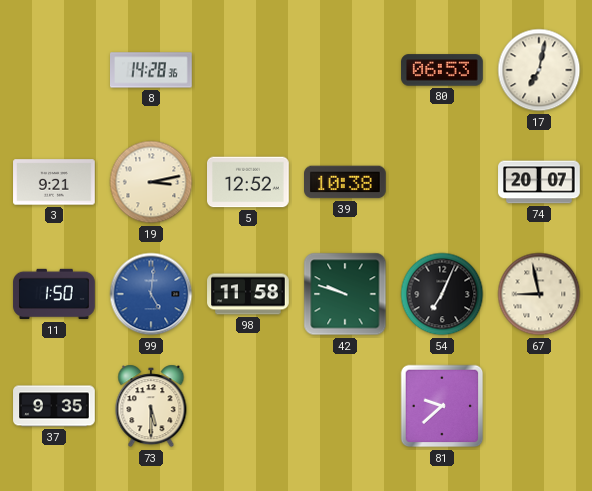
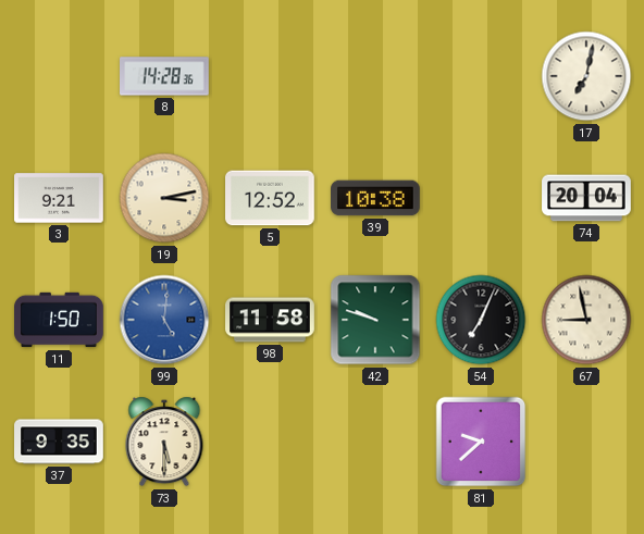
80: 06:53 -> none
74: 20:07 -> 20:04
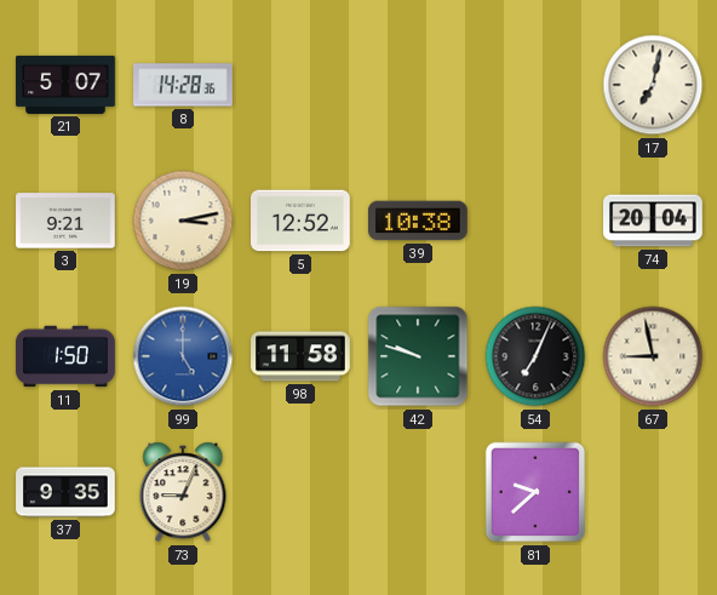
21: none -> 5:07
99: 5:01 -> 5:00
73: 5:30 -> 9:04
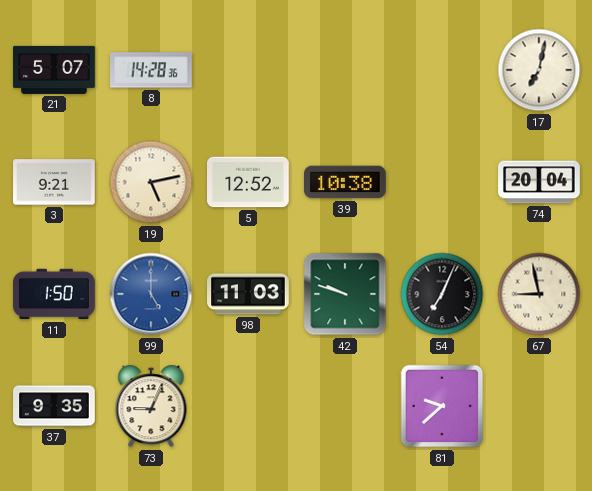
19: 3:13 -> 5:13
98: 11:58 -> 11:03
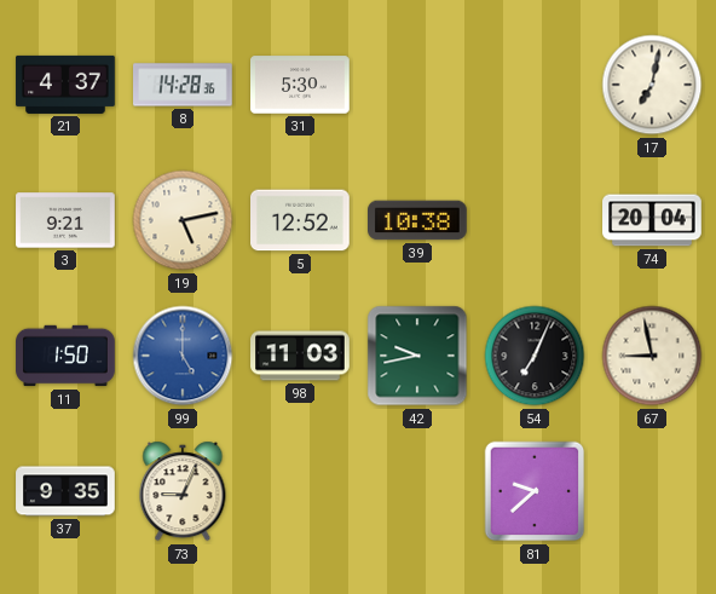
21: 5:07 -> 4:37
31: none -> 5:30
42: 9:48 -> 9:43
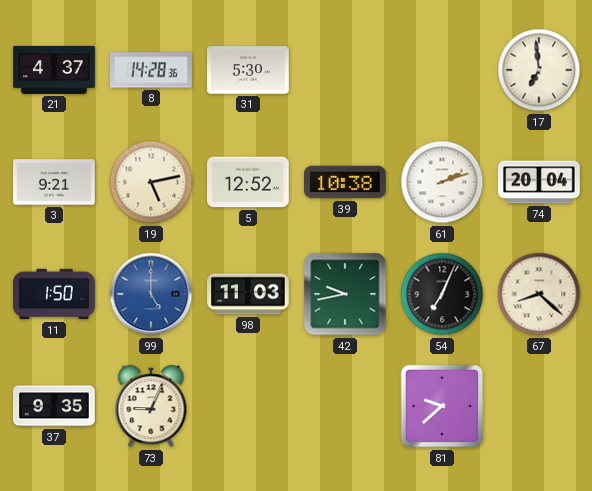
17: 7:02 -> 6:59
61: none -> 2:12
67: 8:58 -> 8:22
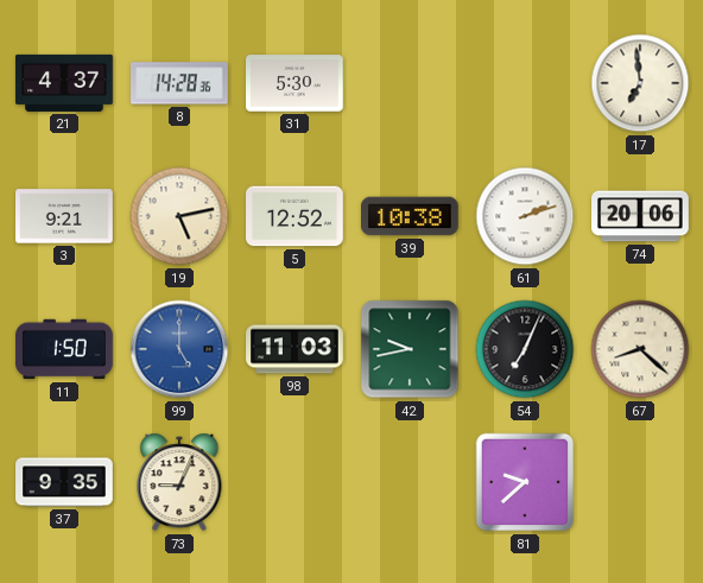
74: 20:04 -> 20:06
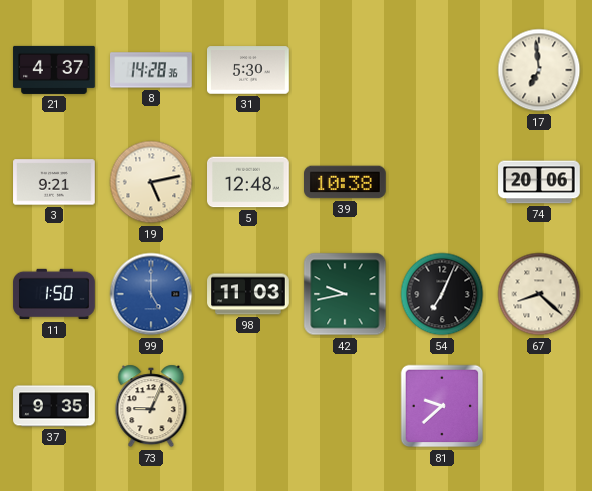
5: 12:52 -> 12:48
61: 2:12 -> none
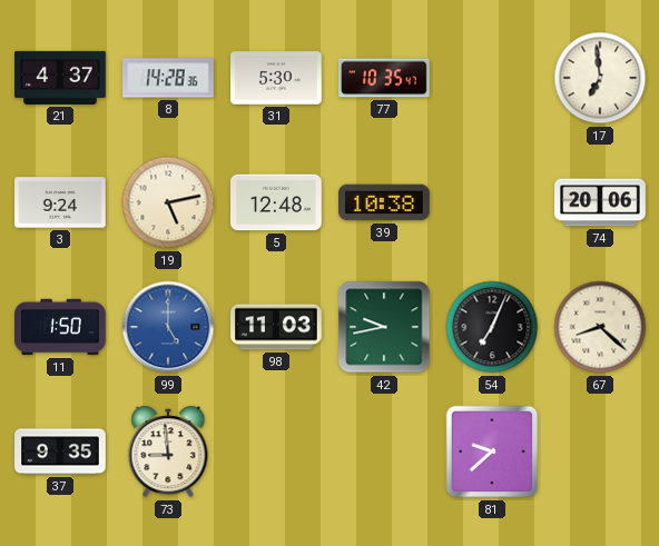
77: none -> 10:35
3: 9:21 -> 9:24
73: 9:04 -> 8:59
